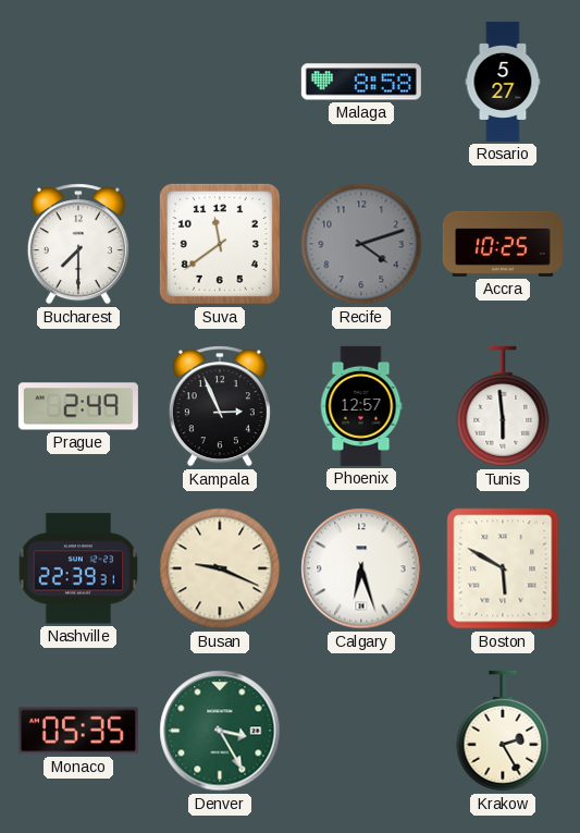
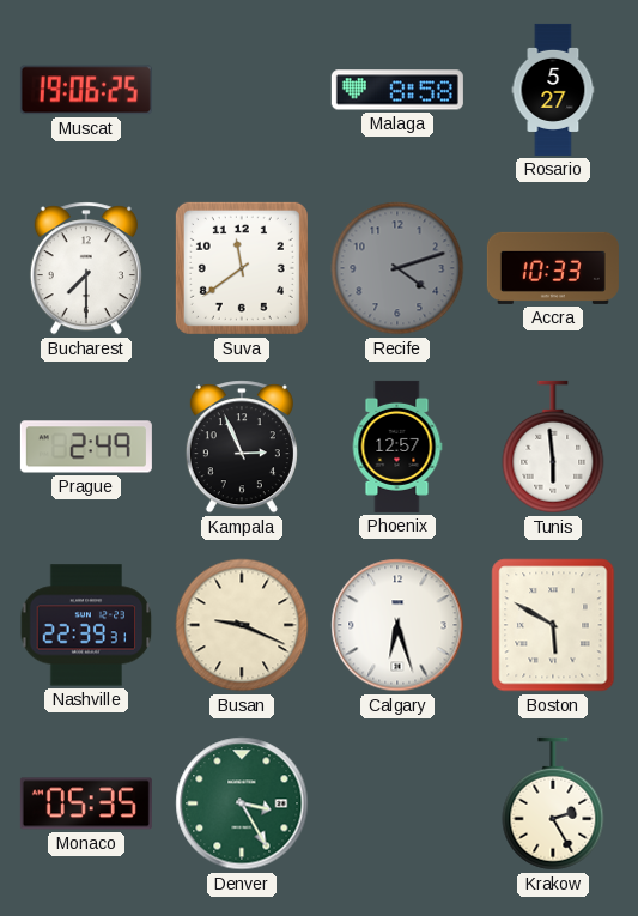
Muscat: none -> 19:06
Accra: 10:25 -> 10:33
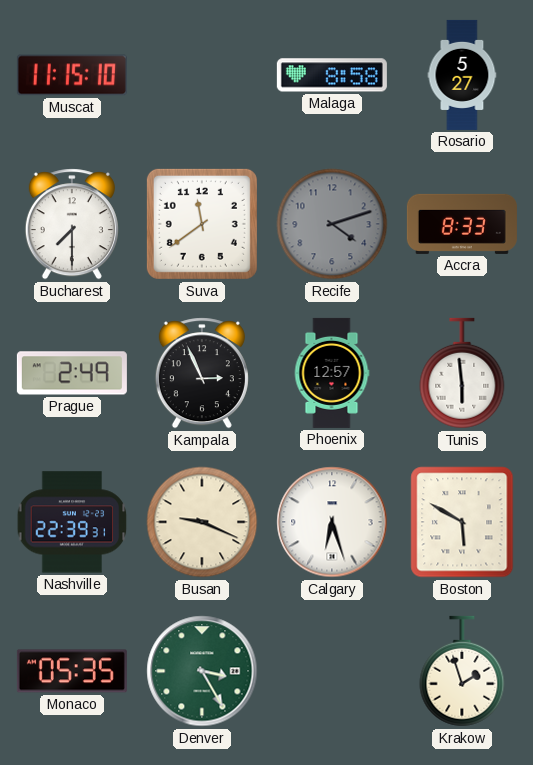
Muscat: 19:06 -> 11:15
Accra: 10:33 -> 8:33
Krakow: 2:25 -> 1:57
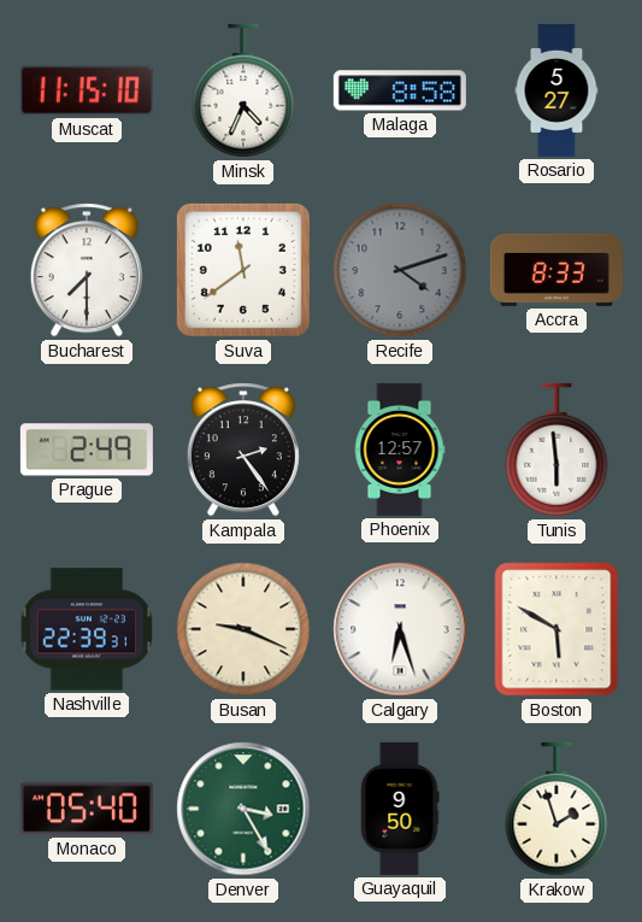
Minsk: none -> 4:34
Kampala: 2:56 -> 2:24
Monaco: 05:35 -> 05:40
Guayaquil: none -> 9:50
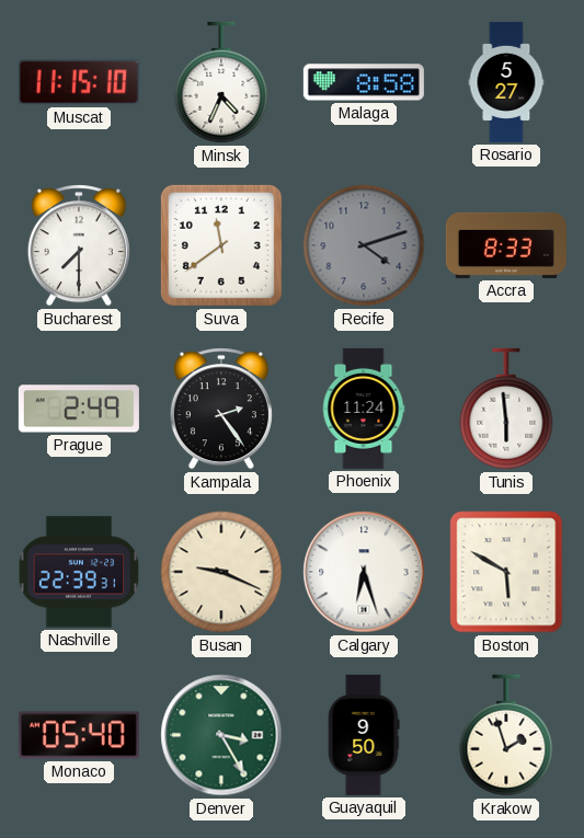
Phoenix: 12:57 -> 11:24
